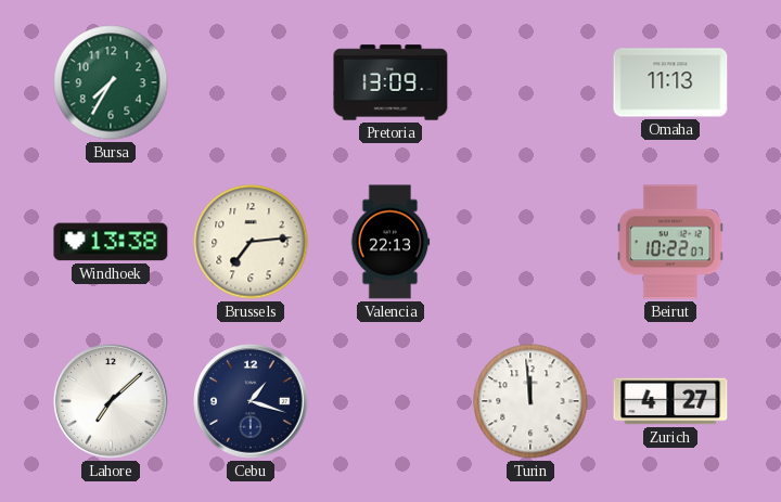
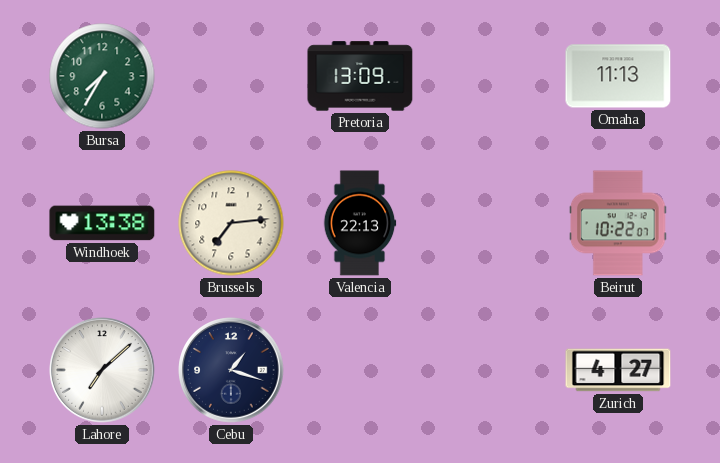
Turin: 11:59 -> none
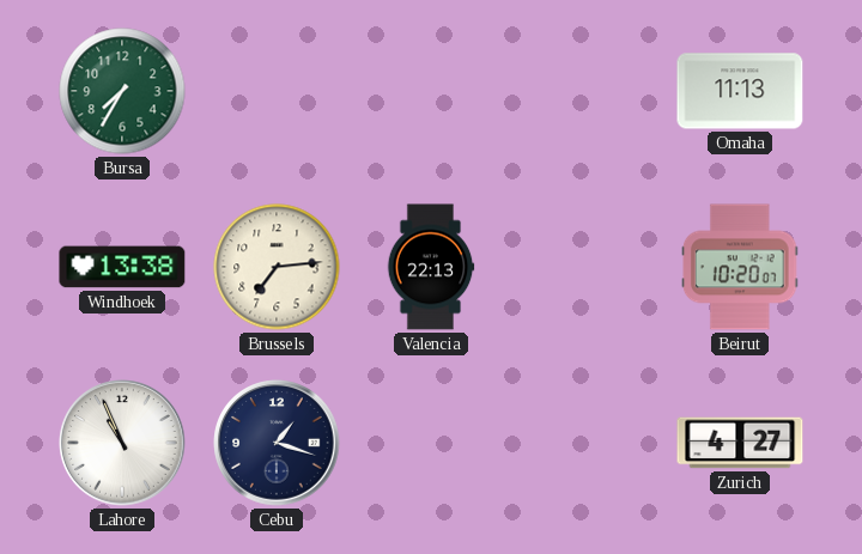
Pretoria: 13:09 -> none
Beirut: 10:22 -> 10:20
Lahore: 7:08 -> 10:56
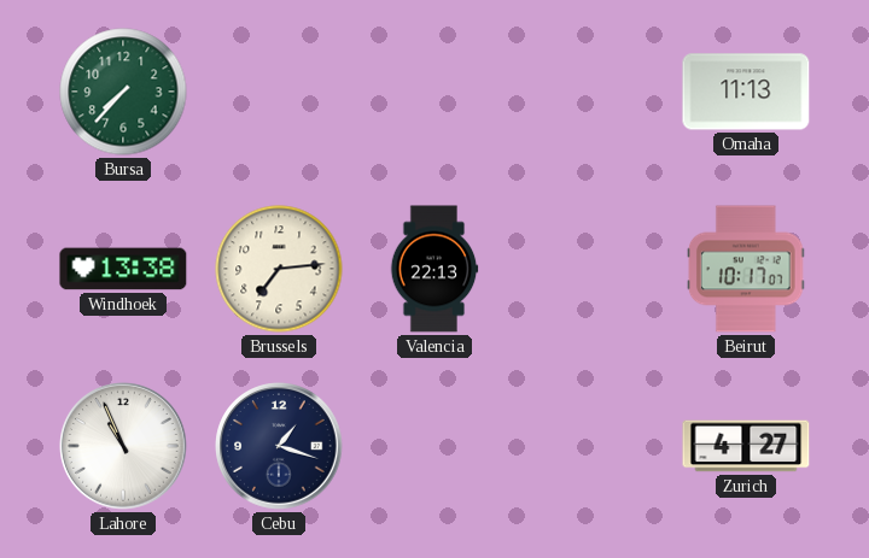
Bursa: 7:35 -> 7:37
Beirut: 10:20 -> 10:17
